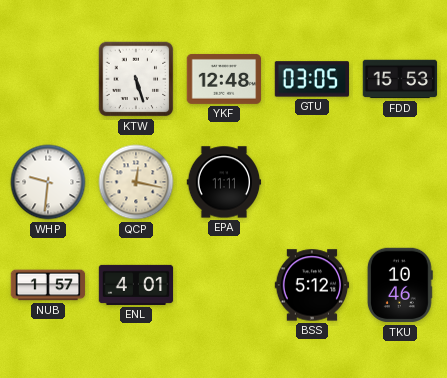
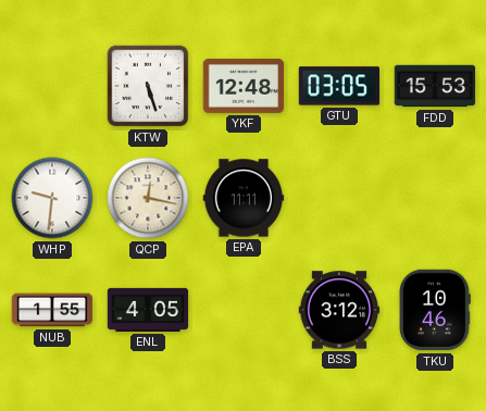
NUB: 1:57 -> 1:55
ENL: 4:01 -> 4:05
BSS: 5:12 -> 3:12
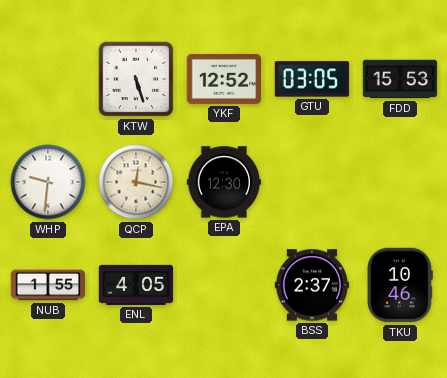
YKF: 12:48 -> 12:52
EPA: 11:11 -> 12:30
BSS: 3:12 -> 2:37
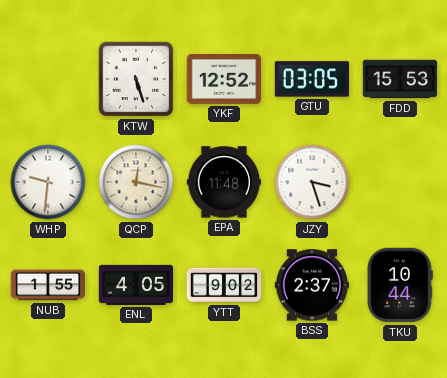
EPA: 12:30 -> 11:48
JZY: none -> 3:27
YTT: none -> 9:02
TKU: 10:46 -> 10:44
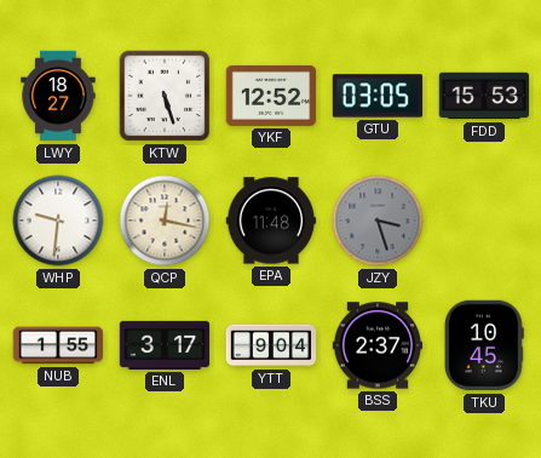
LWY: none -> 18:27
JZY dial: white -> grey
ENL: 4:05 -> 3:17
YTT: 9:02 -> 9:04
TKU: 10:44 -> 10:45
